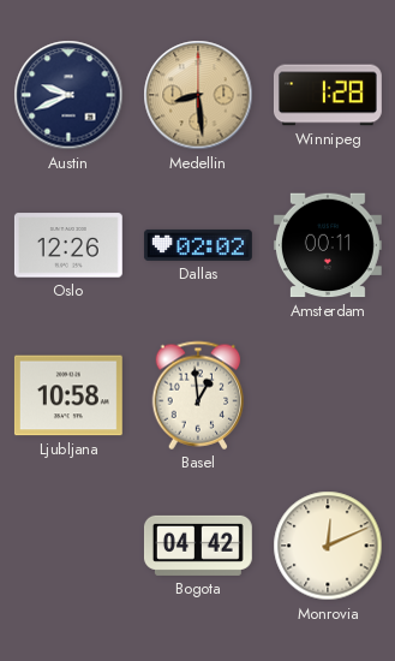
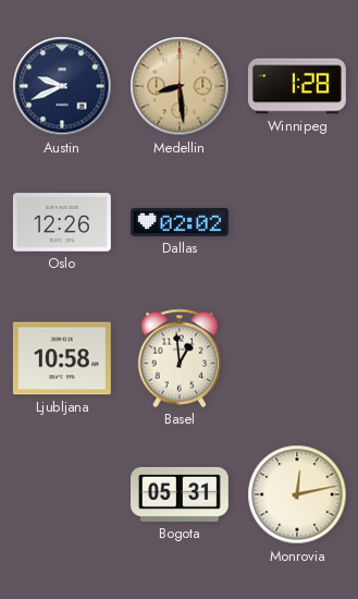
Amsterdam: 00:11 -> none
Bogota: 04:42 -> 05:31
Monrovia: 12:11 -> 12:13
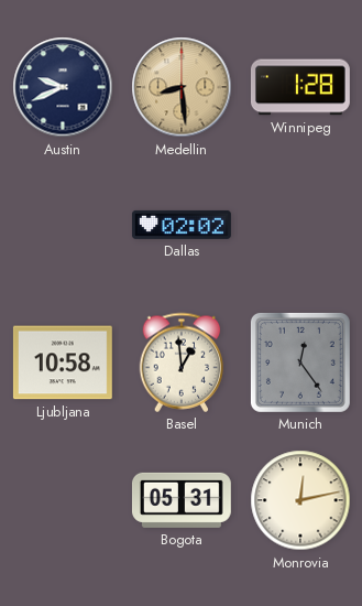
Oslo: 12:26 -> none
Munich: none -> 12:24
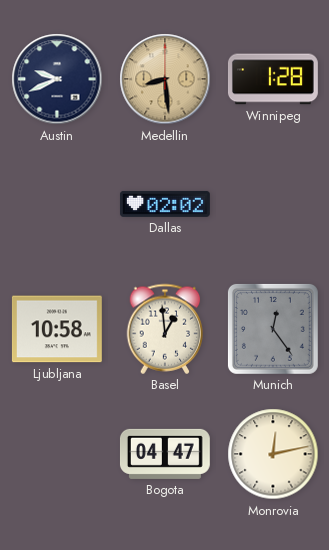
Bogota: 05:31 -> 04:47
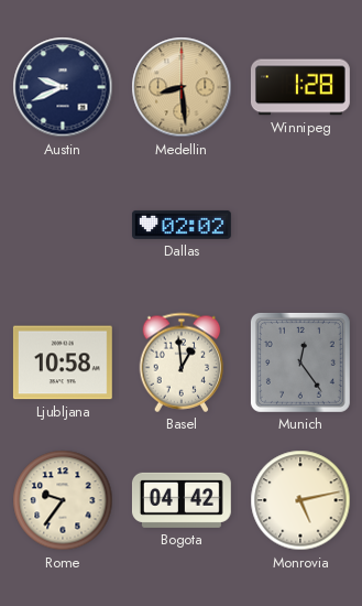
Rome: none -> 9:36
Bogota: 04:47 -> 04:42
Monrovia: 12:13 -> 5:13
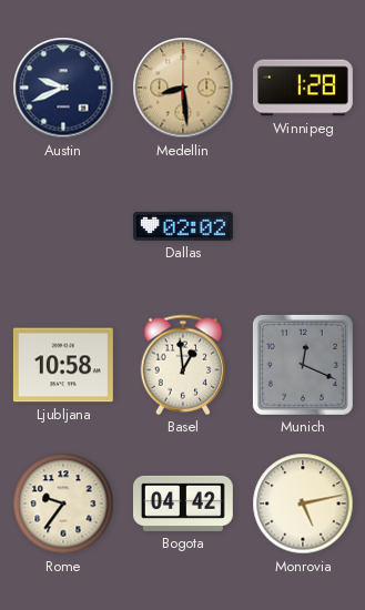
Munich: 12:24 -> 12:19
